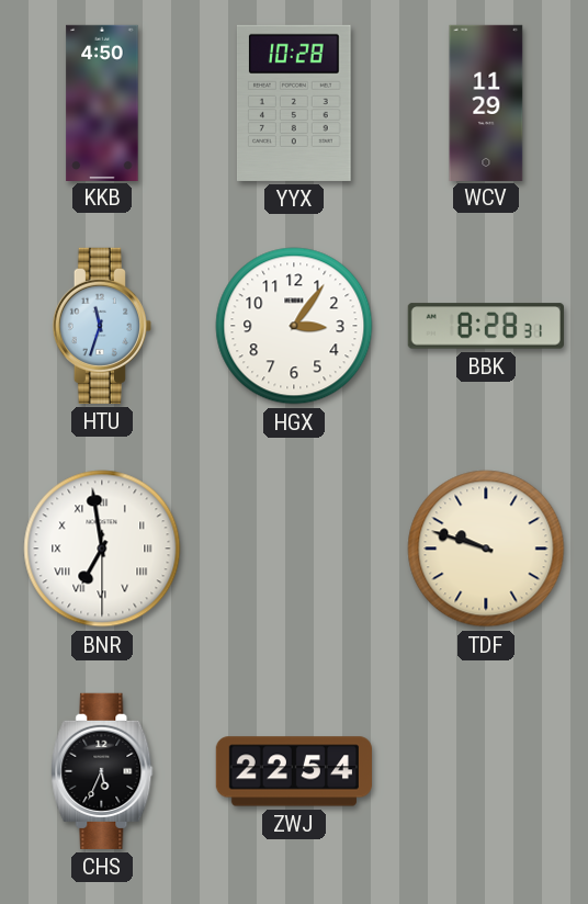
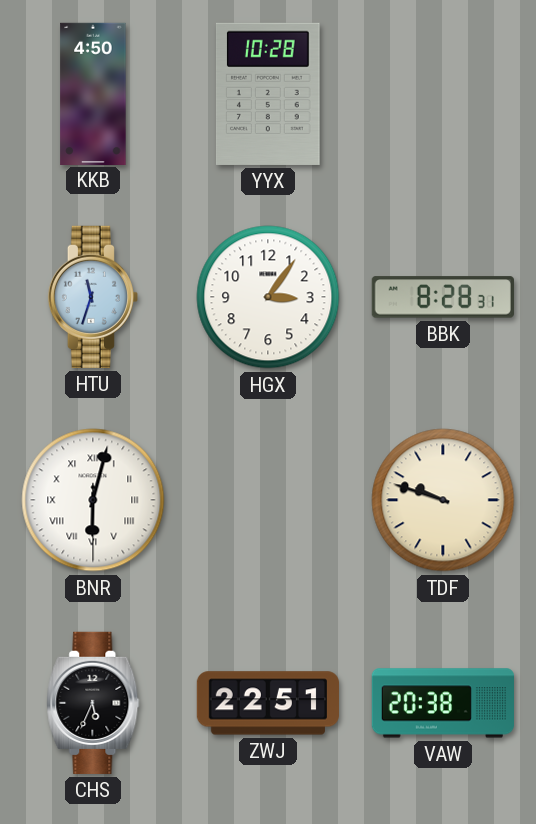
WCV: 11:29 -> none
BNR: 6:58 -> 6:02
ZWJ: 22:54 -> 22:51
VAW: none -> 20:38
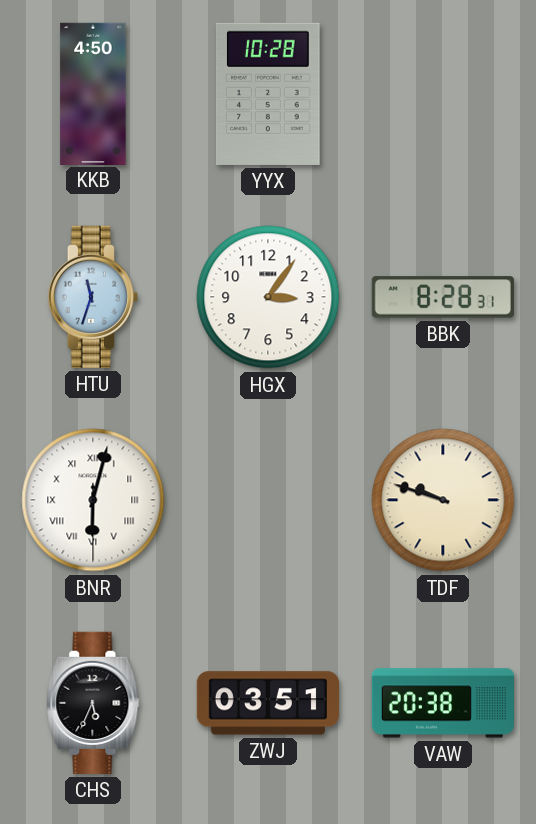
ZWJ: 22:51 -> 03:51
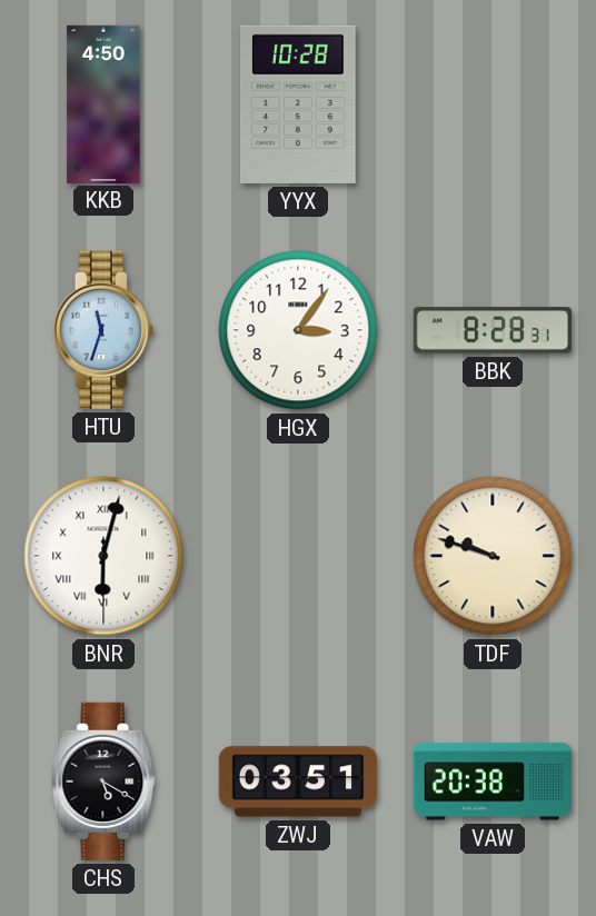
CHS: 5:34 -> 5:20
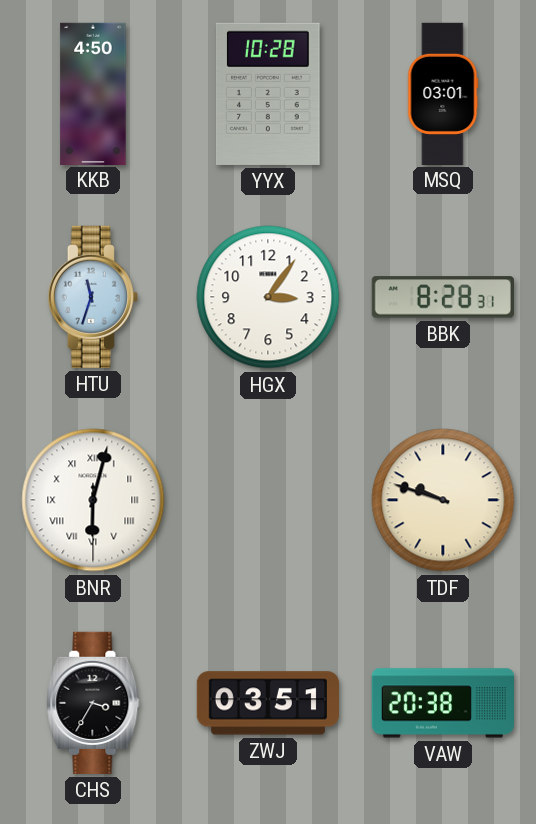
MSQ: none -> 03:01
CHS: 5:20 -> 3:35
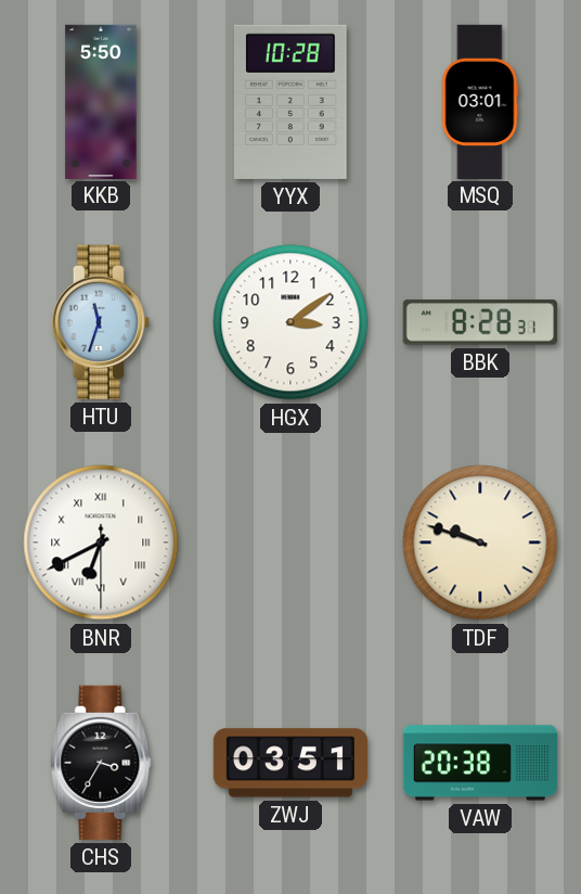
KKB: 4:50 -> 5:50
HGX: 3:06 -> 3:09
BNR: 6:02 -> 6:40
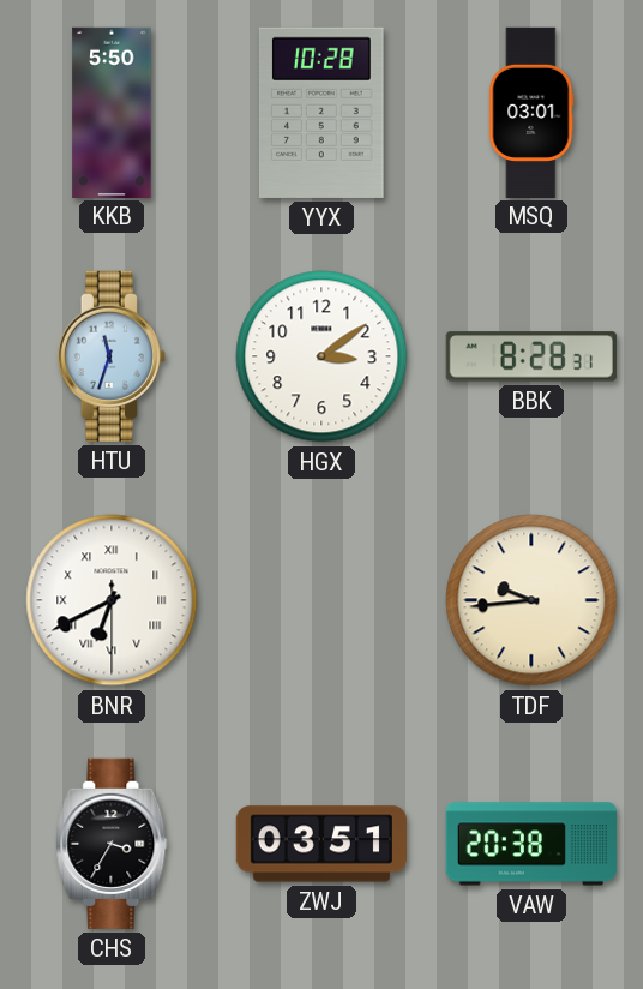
TDF: 9:48 -> 9:44
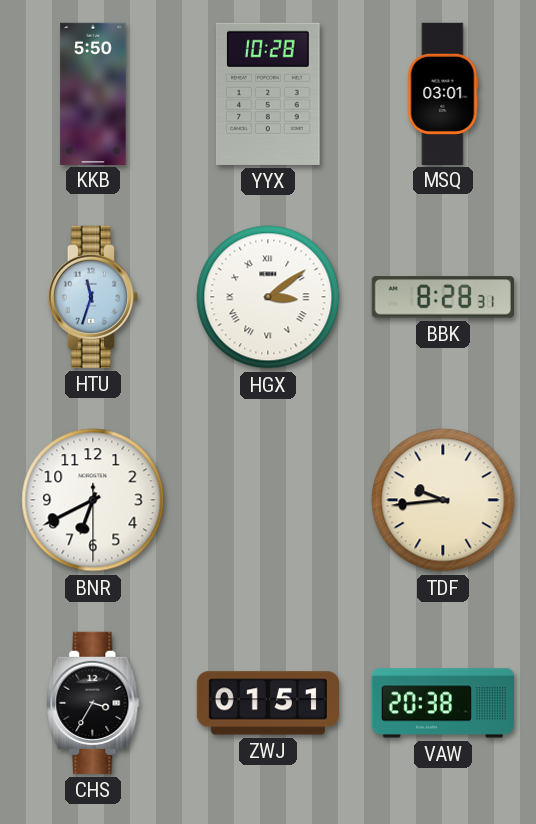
HGX numerals: Arabic -> Roman
BNR numerals: Roman -> Arabic
ZWJ: 03:51 -> 01:51
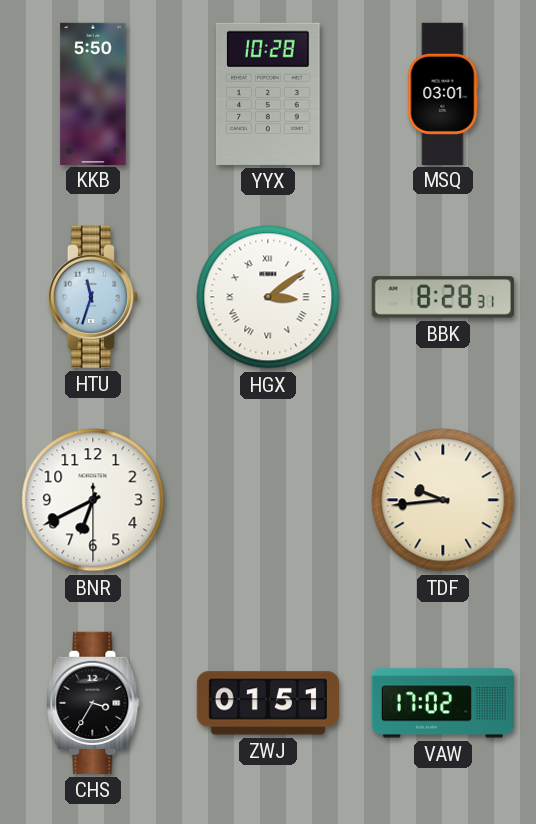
VAW: 20:38 -> 17:02
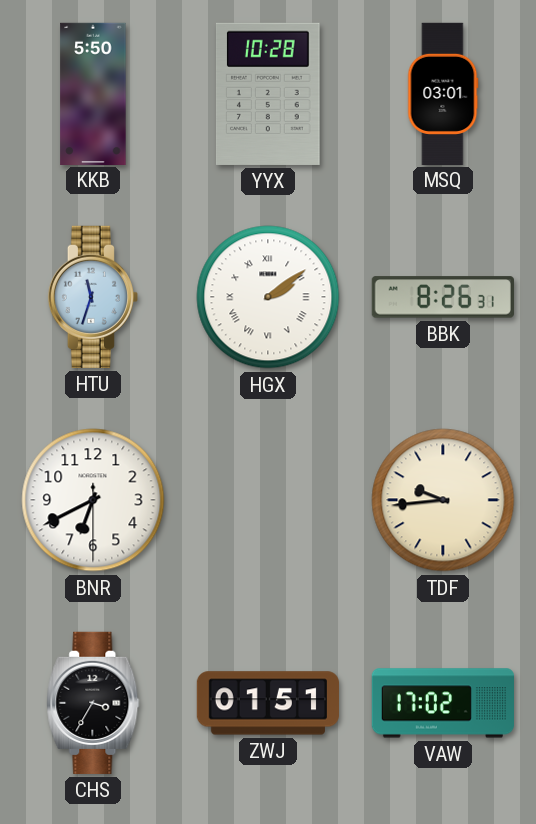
HGX: 3:09 -> 2:09
BBK: 8:28 -> 8:26
